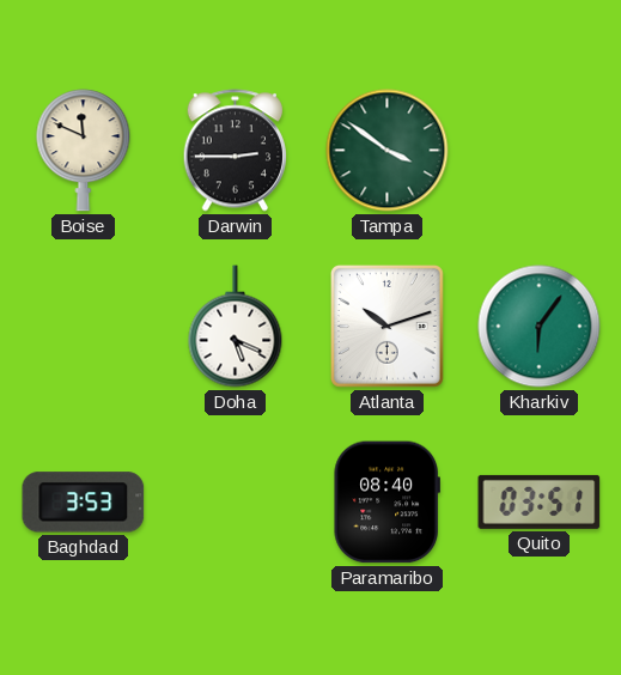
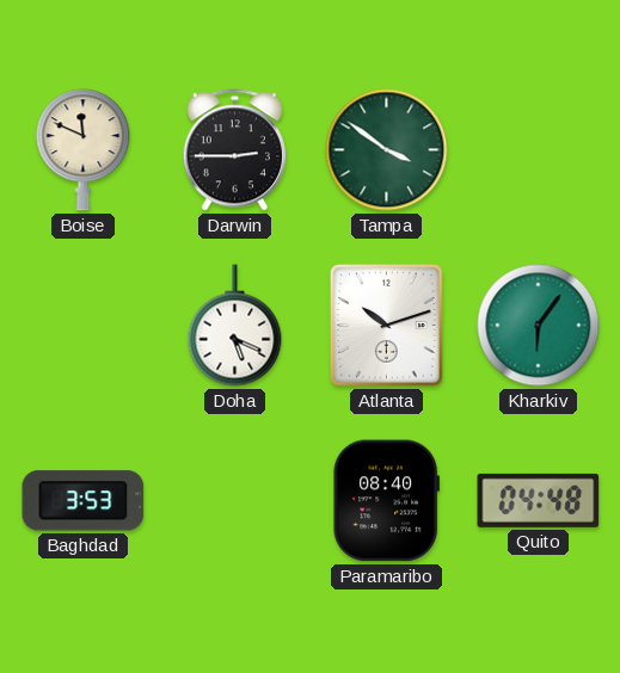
Quito: 03:51 -> 04:48
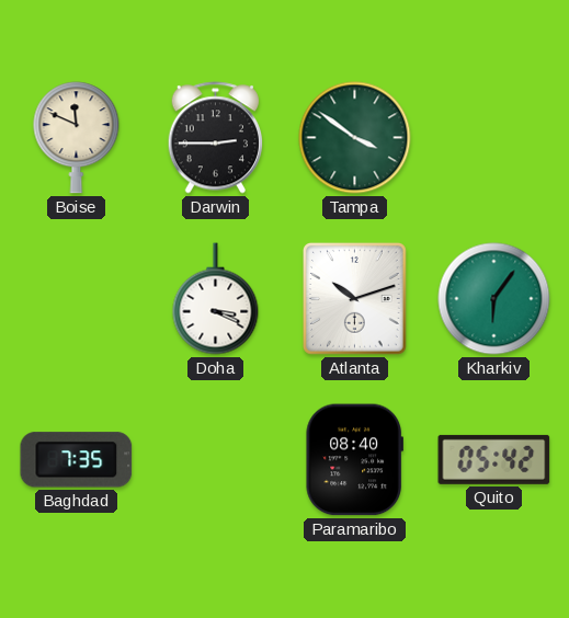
Doha: 5:19 -> 3:19
Baghdad: 3:53 -> 7:35
Quito: 04:48 -> 05:42
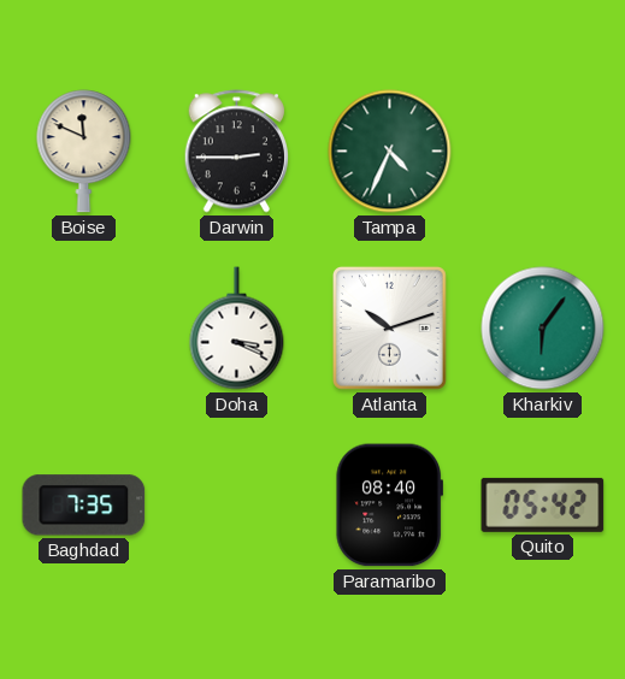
Tampa: 3:51 -> 4:34
